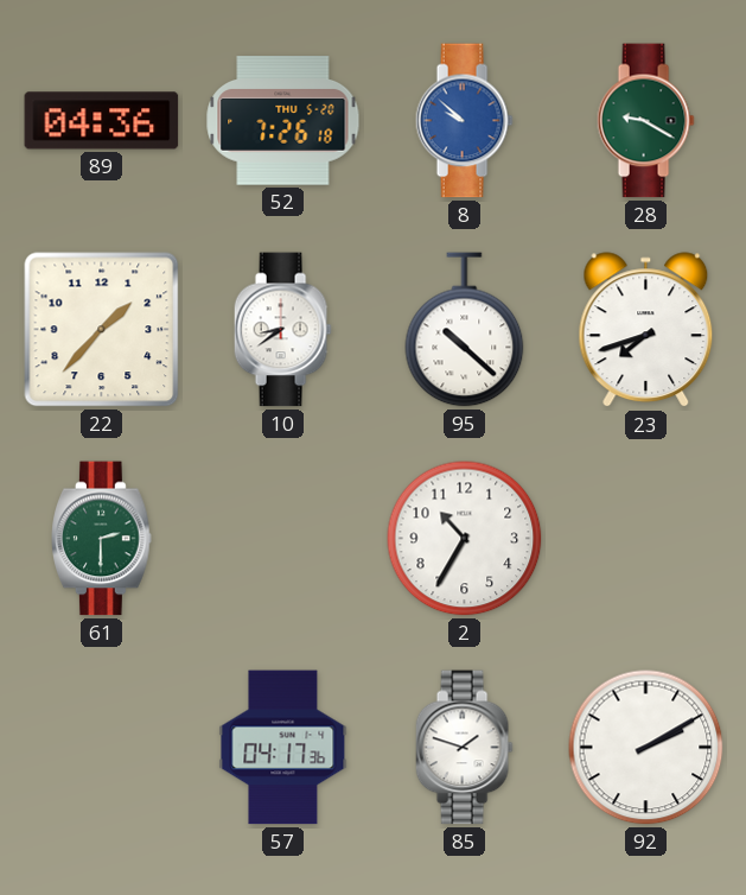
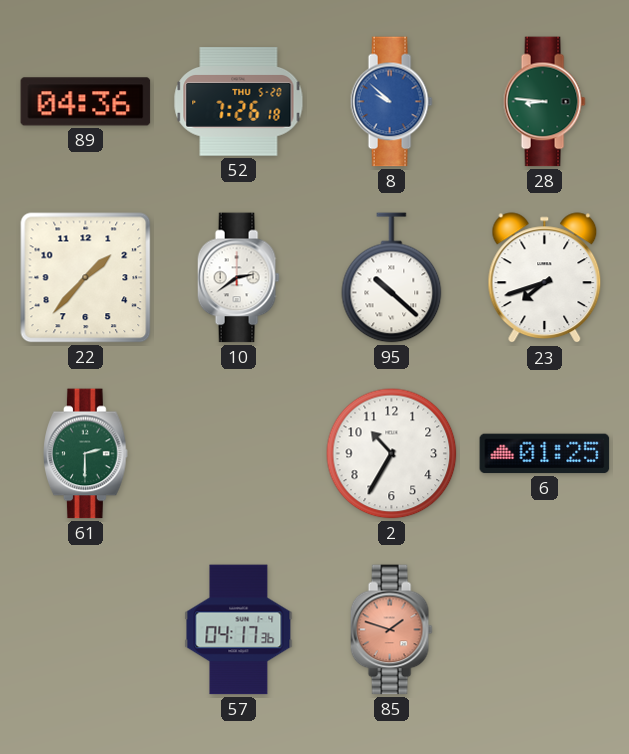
28: 9:20 -> 8:46
10: 8:39 -> 2:39
6: none -> 01:25
85 dial: white -> salmon
92: 2:10 -> none
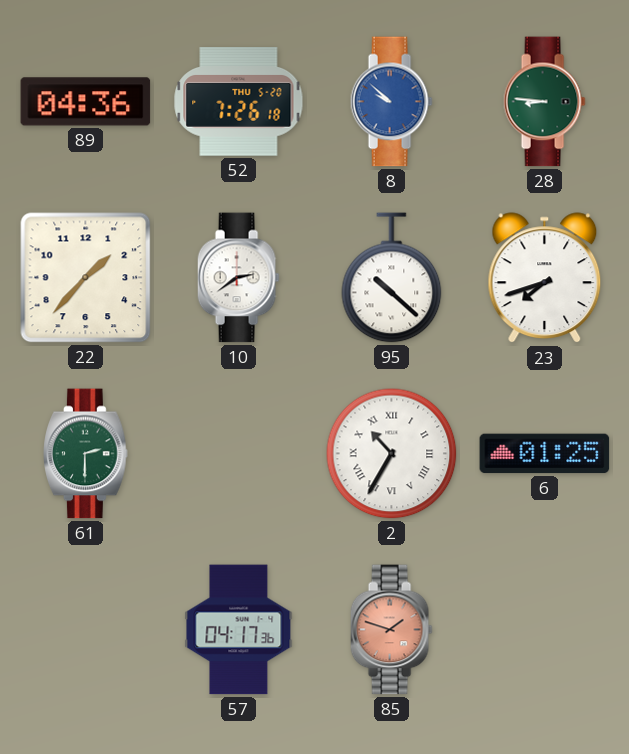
2 numerals: Arabic -> Roman
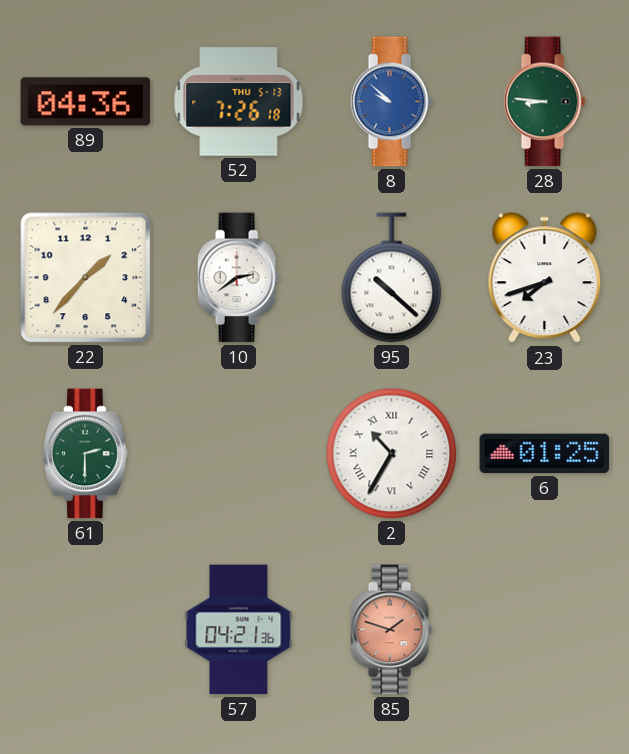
52 date: THU 5-20 -> THU 5-13
57: 04:17 -> 04:21
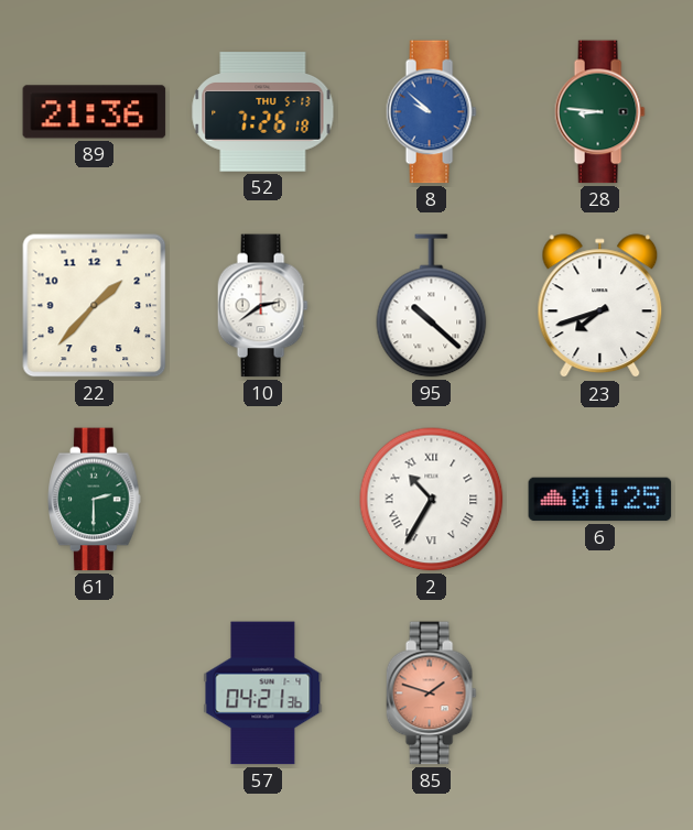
89: 04:36 -> 21:36
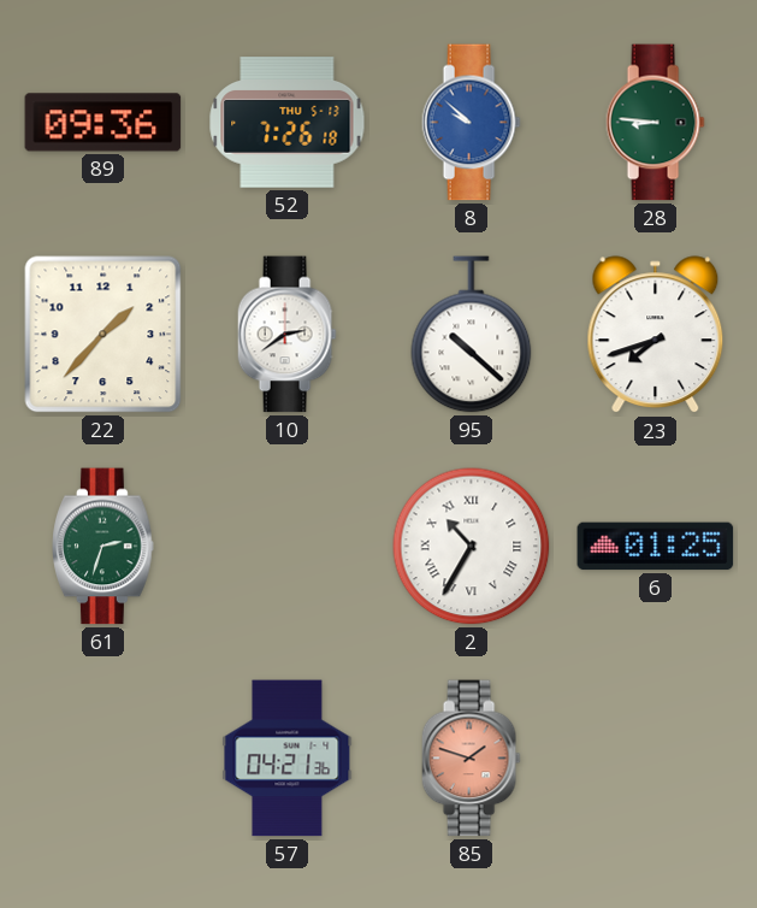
89: 21:36 -> 09:36
61: 2:30 -> 2:33
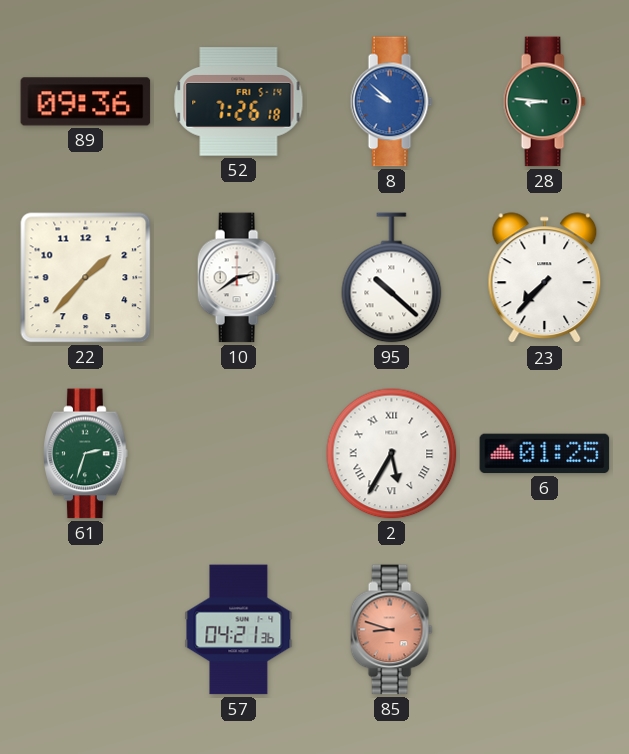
52 date: THU 5-13 -> FRI 5-14
23: 7:42 -> 7:37
2: 10:35 -> 5:35
85: 1:48 -> 8:48
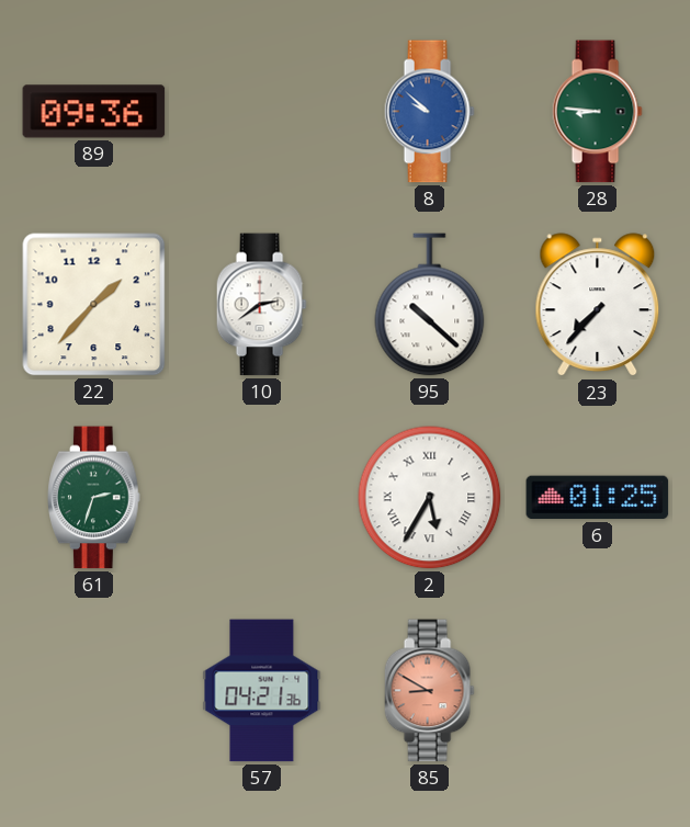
52: 7:26 -> none
85: 8:48 -> 8:50
